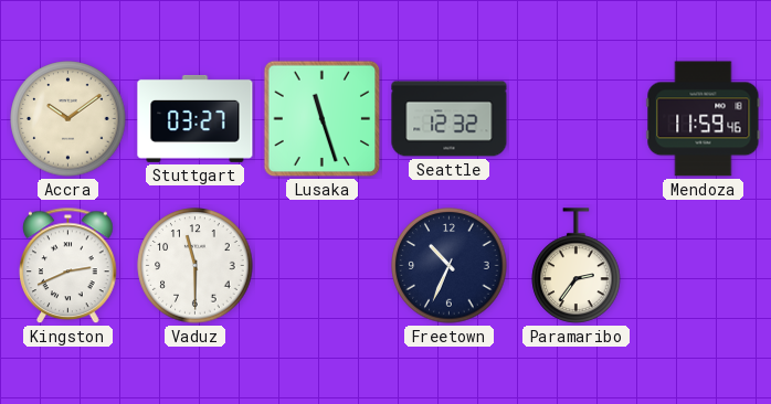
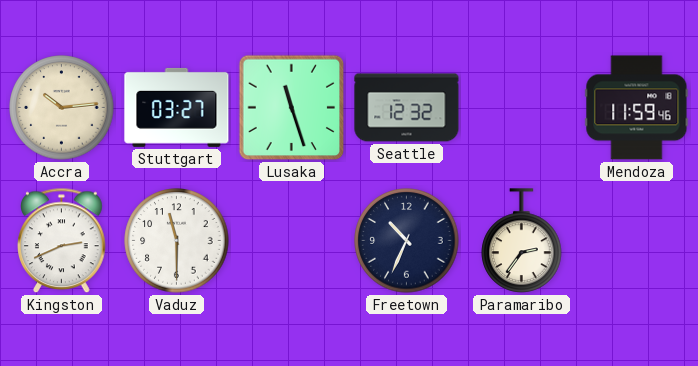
Accra: 10:09 -> 10:14
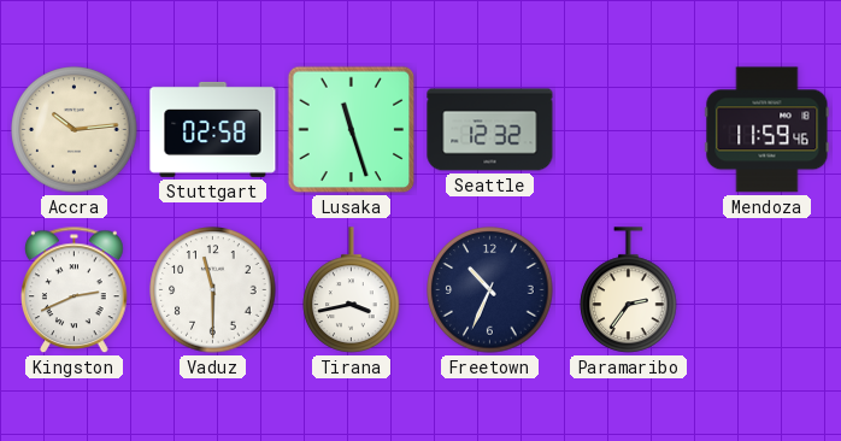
Stuttgart: 03:27 -> 02:58
Tirana: none -> 3:43
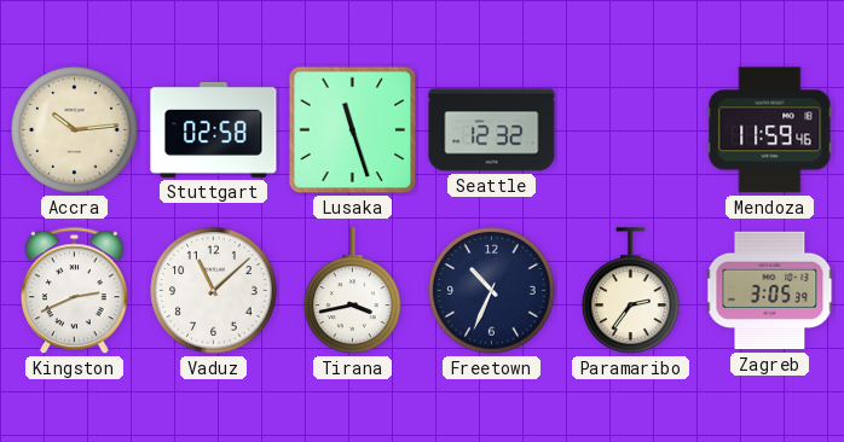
Vaduz: 11:30 -> 11:08
Zagreb: none -> 3:05
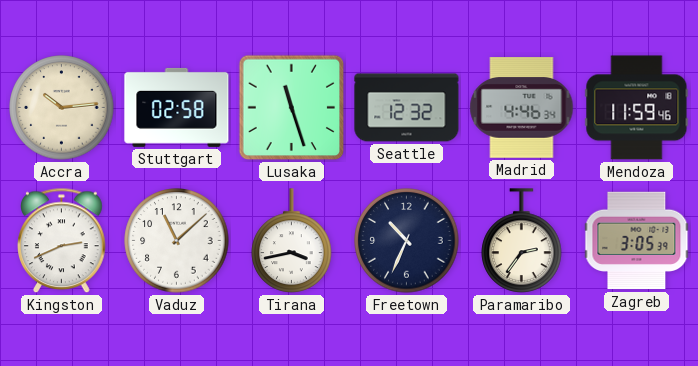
Madrid: none -> 4:46
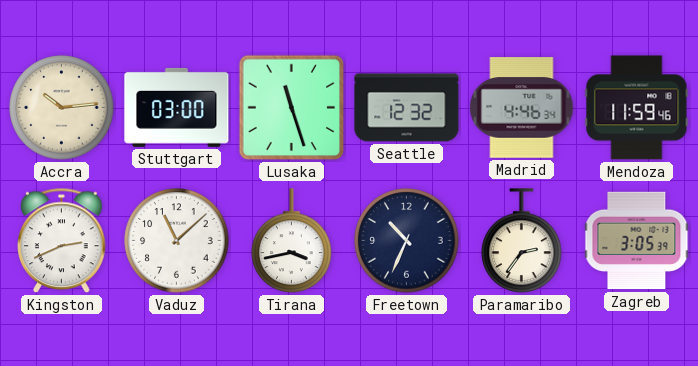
Stuttgart: 02:58 -> 03:00
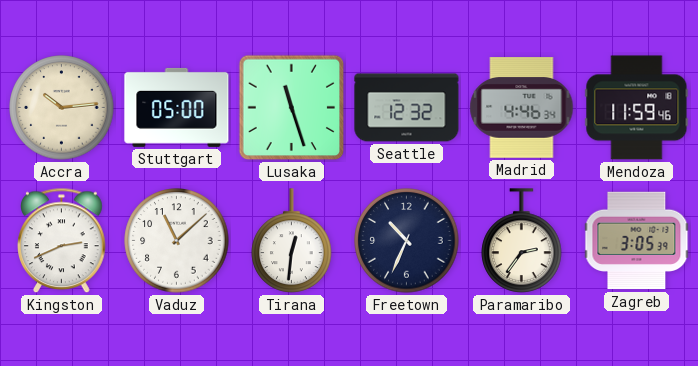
Stuttgart: 03:00 -> 05:00
Tirana: 3:43 -> 12:31
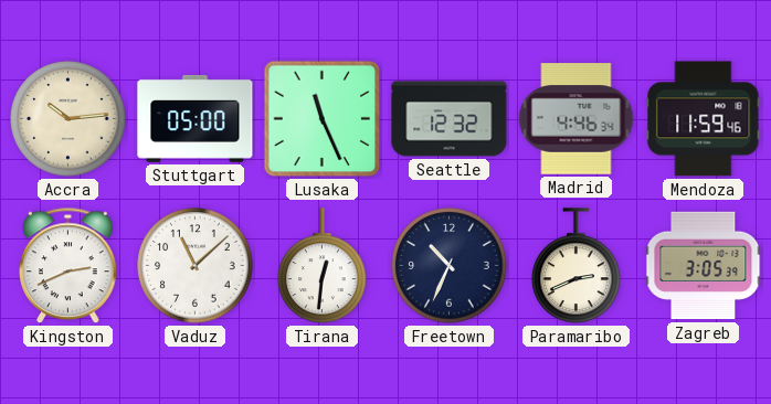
Lusaka: 11:27 -> 11:26
Paramaribo: 2:36 -> 2:41
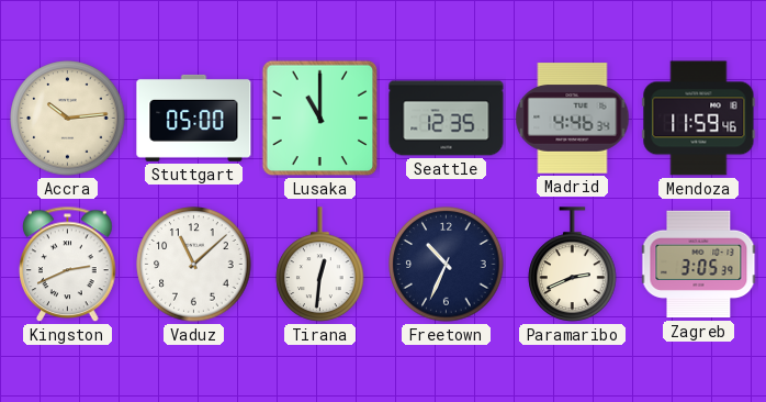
Lusaka: 11:26 -> 11:00
Seattle: 12:32 -> 12:35
